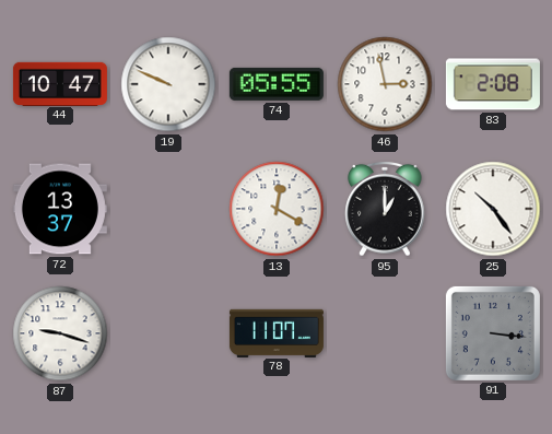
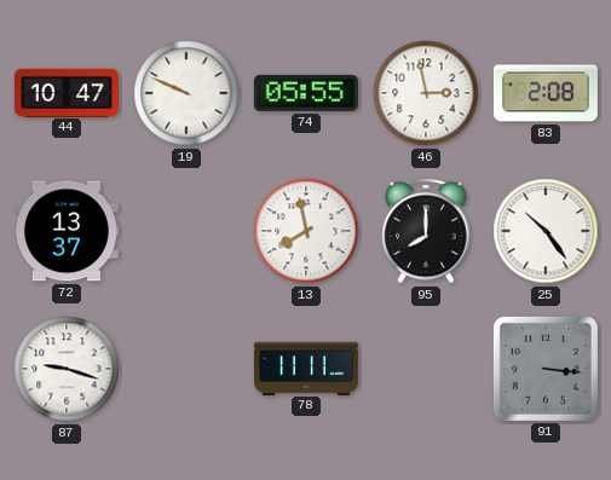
13: 12:20 -> 7:58
95: 1:00 -> 8:00
78: 11:07 -> 11:11
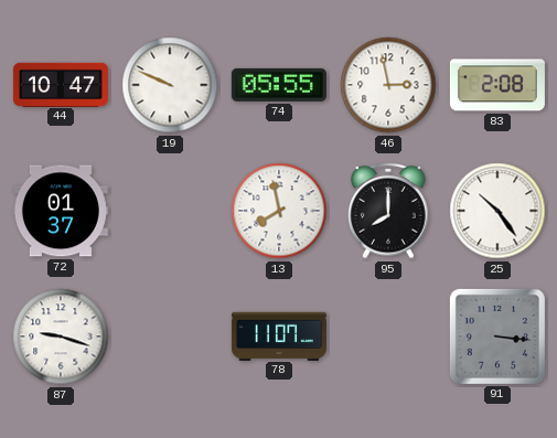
72: 13:37 -> 01:37
78: 11:11 -> 11:07
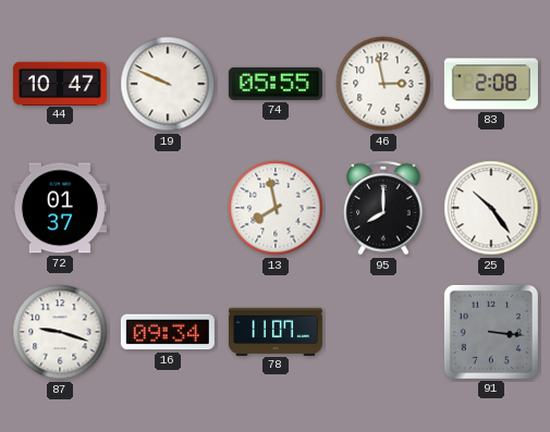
16: none -> 09:34
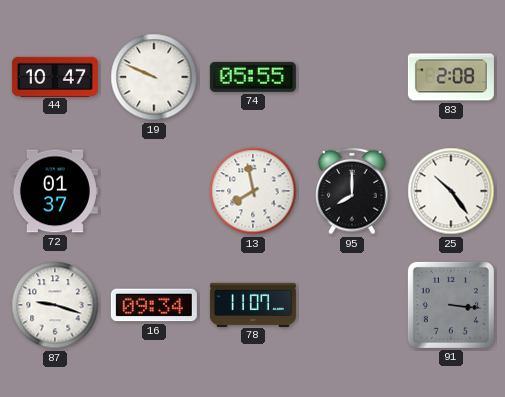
46: 2:58 -> none
